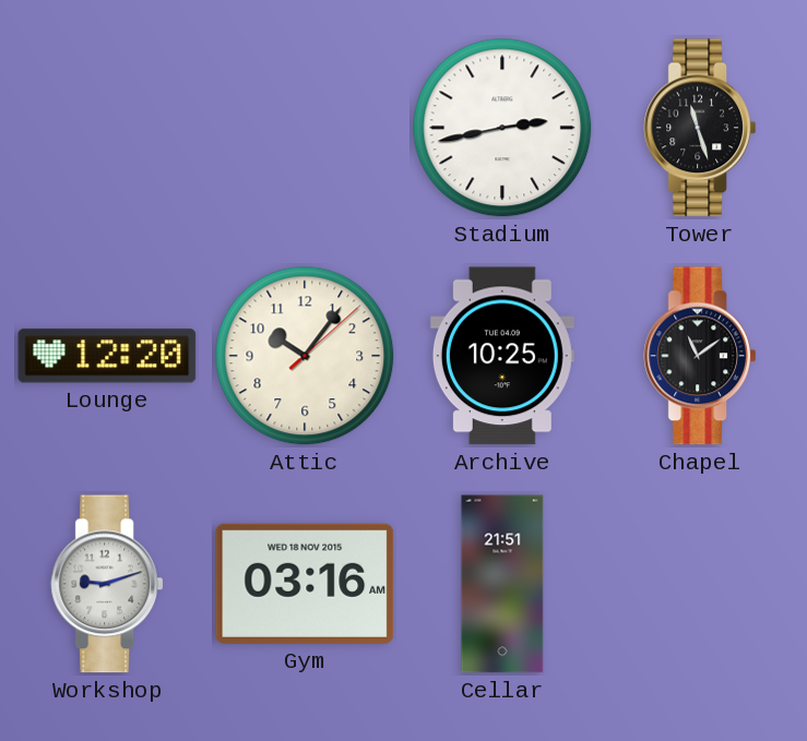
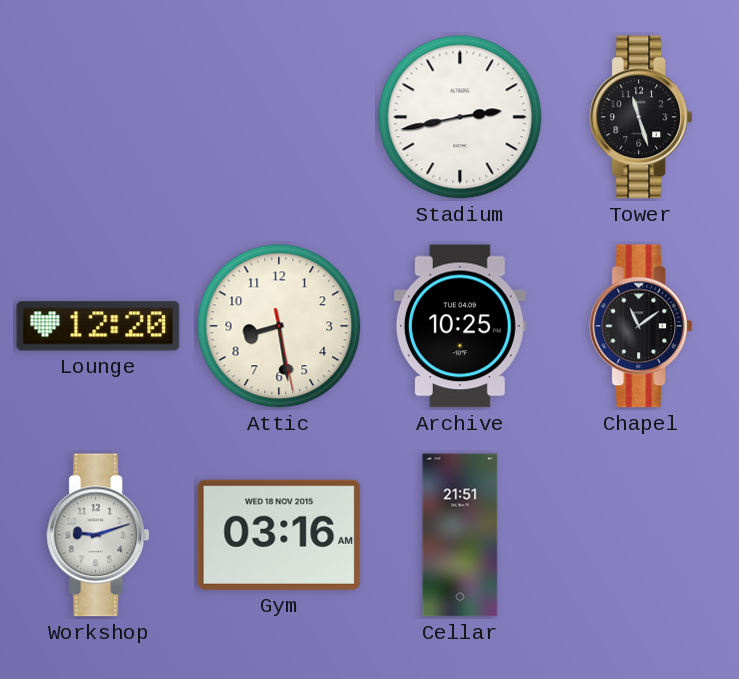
Attic: 10:06 -> 8:28
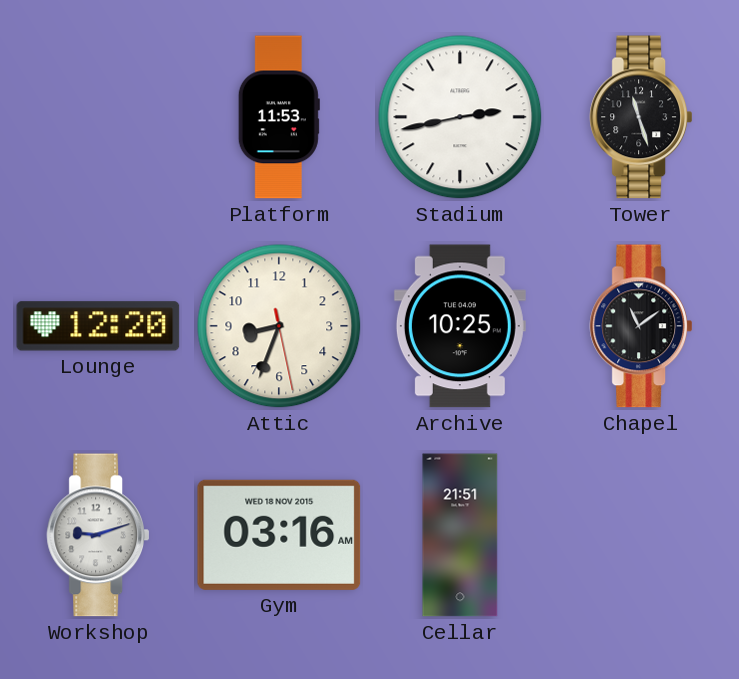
Platform: none -> 11:53
Attic: 8:28 -> 8:33
